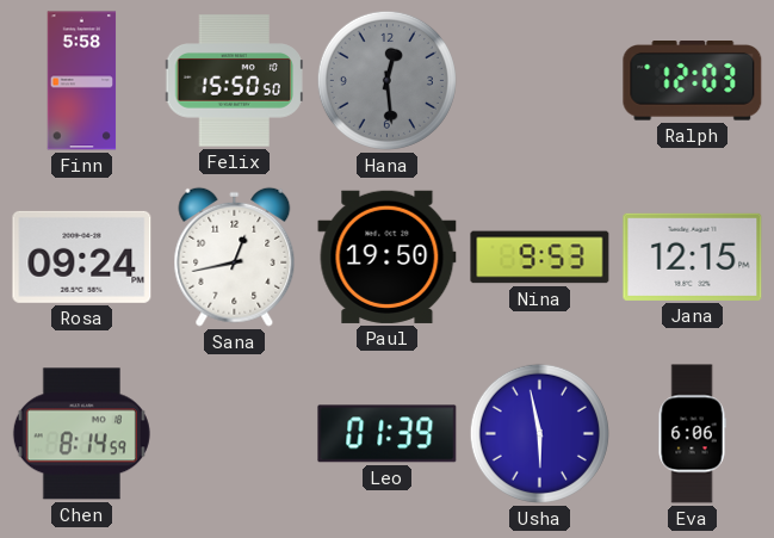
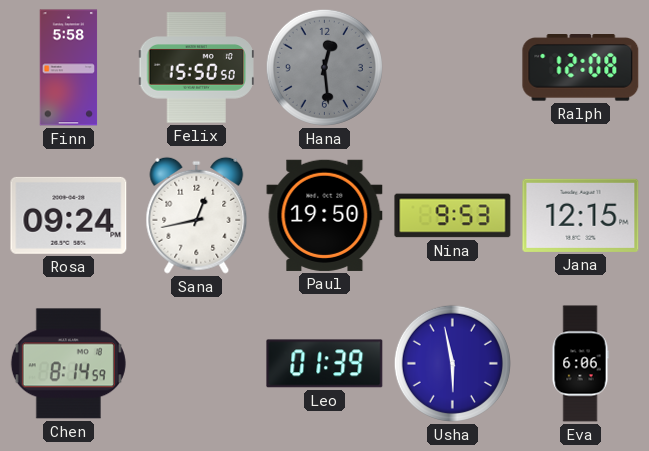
Ralph: 12:03 -> 12:08
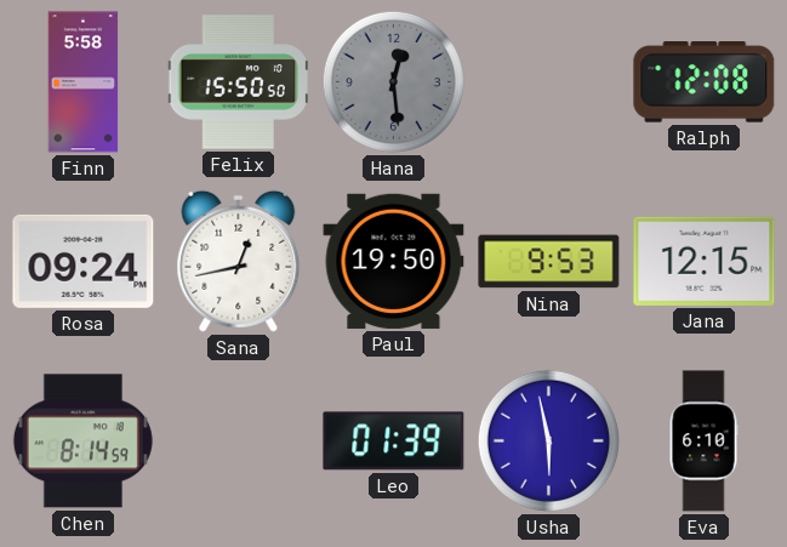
Eva: 6:06 -> 6:10
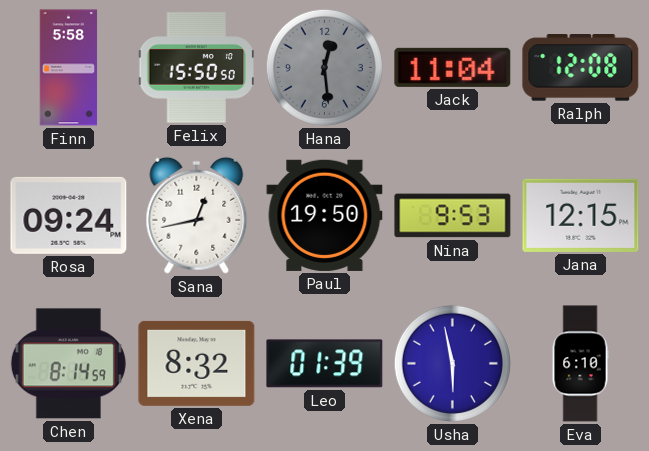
Jack: none -> 11:04
Xena: none -> 8:32
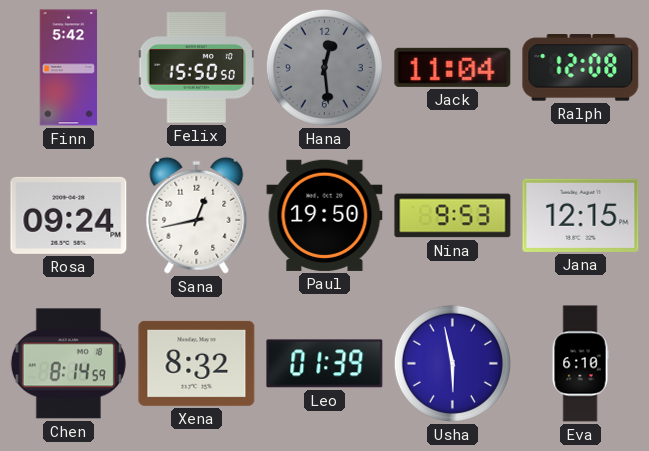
Finn: 5:58 -> 5:42
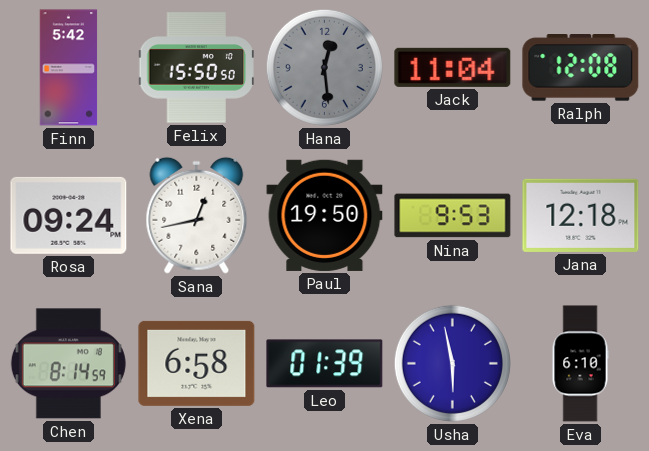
Jana: 12:15 -> 12:18
Xena: 8:32 -> 6:58
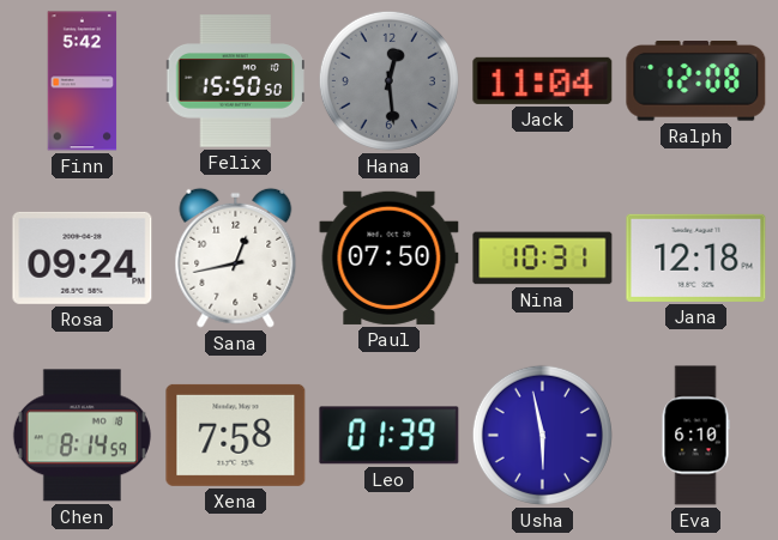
Paul: 19:50 -> 07:50
Nina: 9:53 -> 10:31
Xena: 6:58 -> 7:58
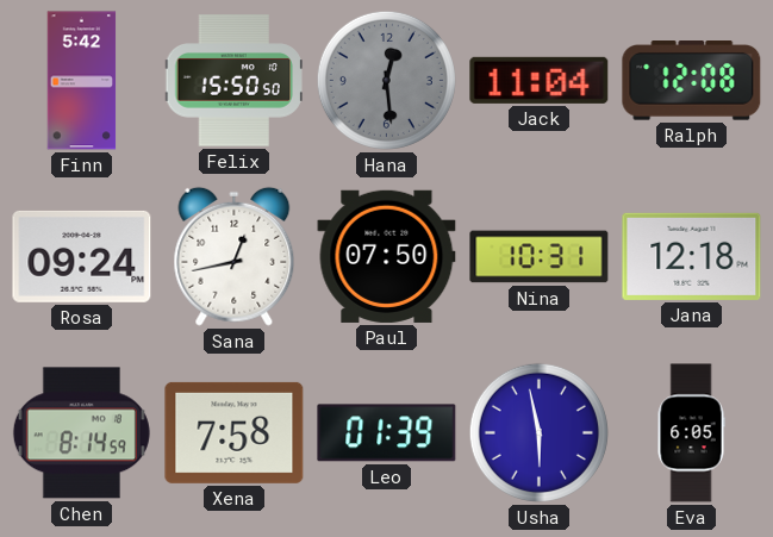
Eva: 6:10 -> 6:05
